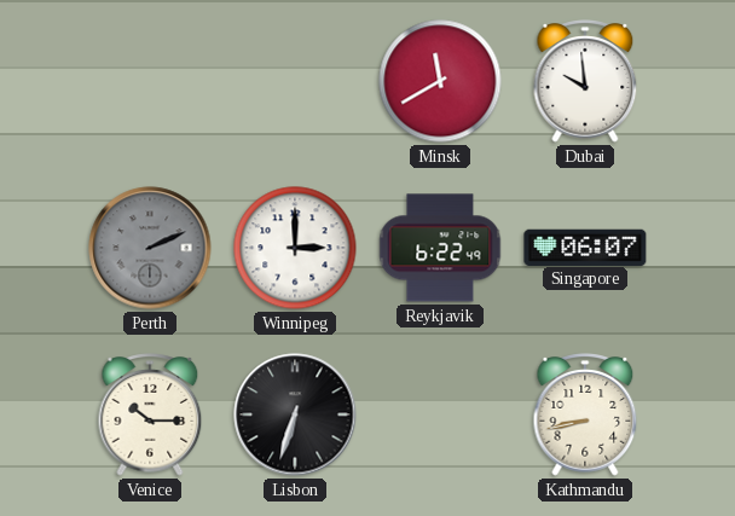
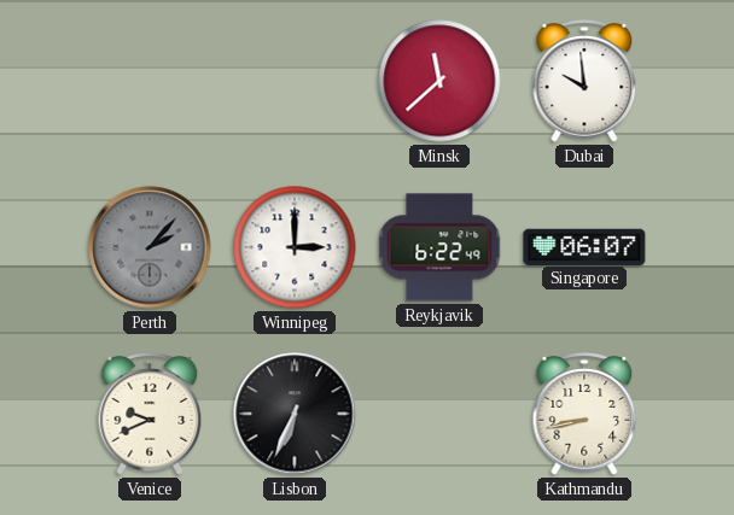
Minsk: 11:40 -> 11:38
Perth: 2:11 -> 2:07
Venice: 10:15 -> 9:41
Lisbon: 6:33 -> 6:34
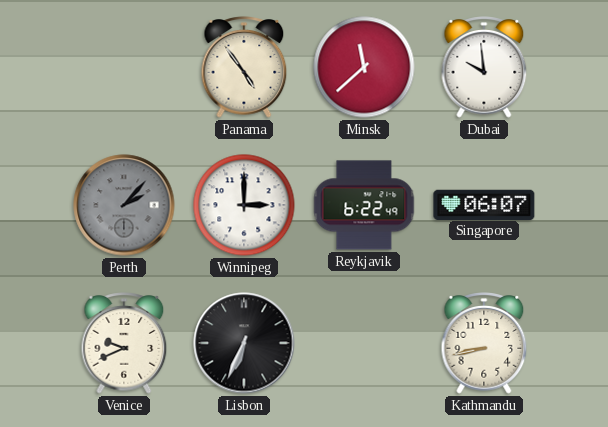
Panama: none -> 4:54
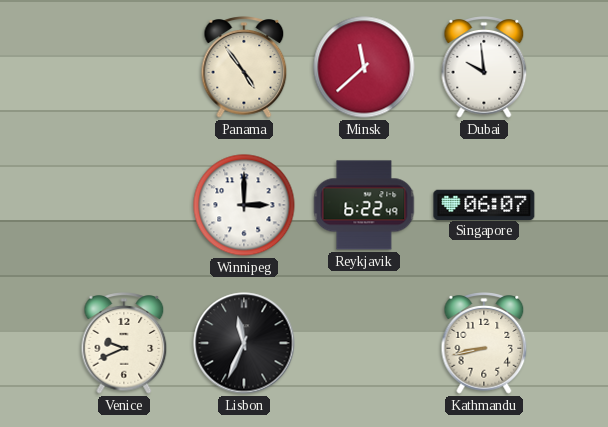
Perth: 2:07 -> none
Lisbon: 6:34 -> 11:34
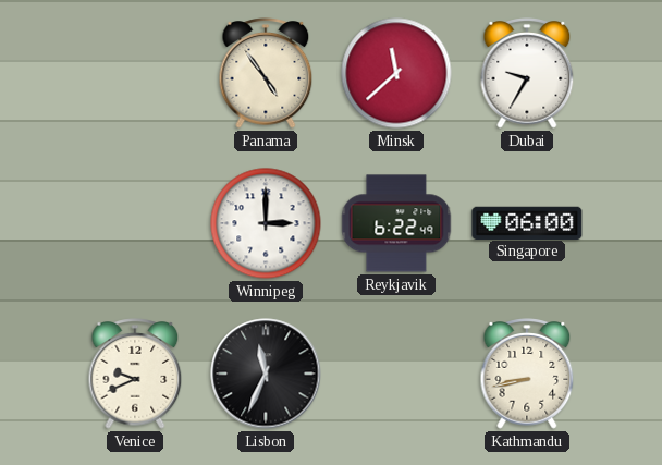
Dubai: 9:59 -> 9:35
Singapore: 06:07 -> 06:00
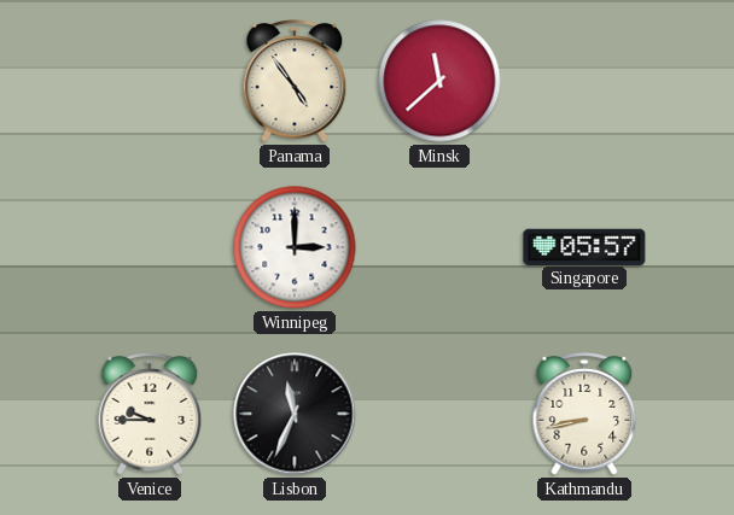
Dubai: 9:35 -> none
Reykjavik: 6:22 -> none
Singapore: 06:00 -> 05:57
Venice: 9:41 -> 9:45
